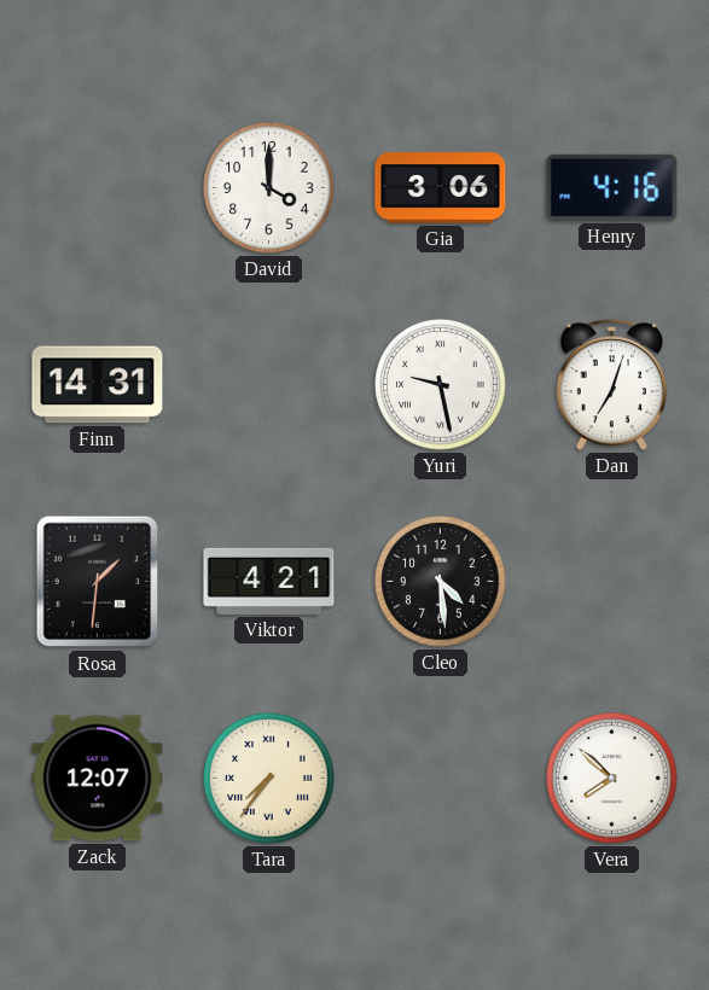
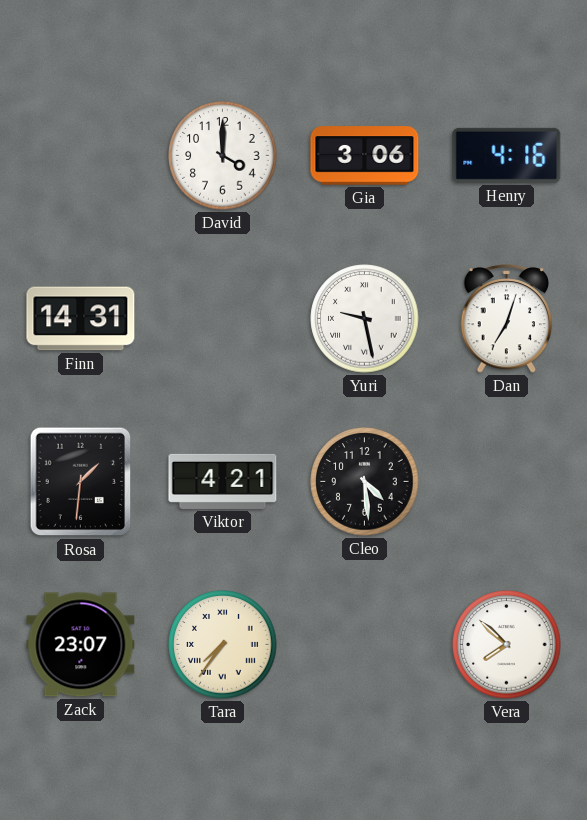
Zack: 12:07 -> 23:07
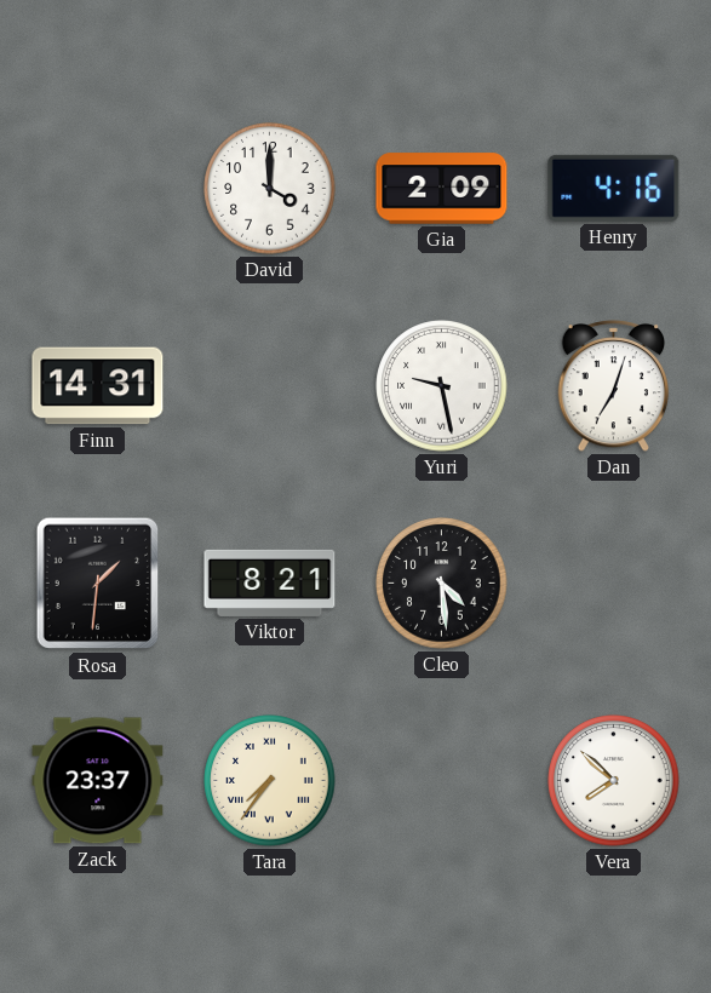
Gia: 3:06 -> 2:09
Viktor: 4:21 -> 8:21
Zack: 23:07 -> 23:37
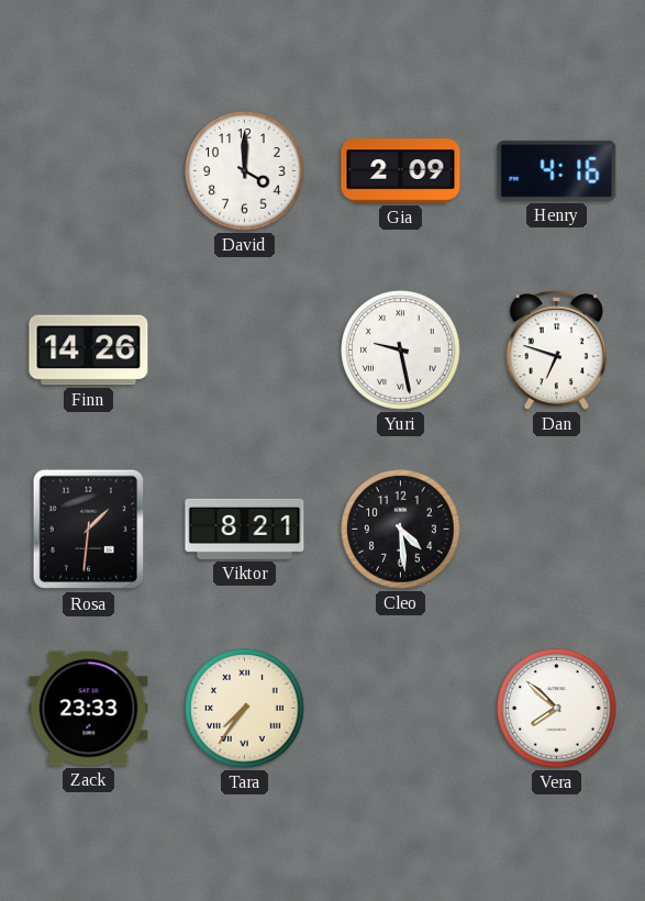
Finn: 14:31 -> 14:26
Dan: 7:03 -> 6:48
Zack: 23:37 -> 23:33
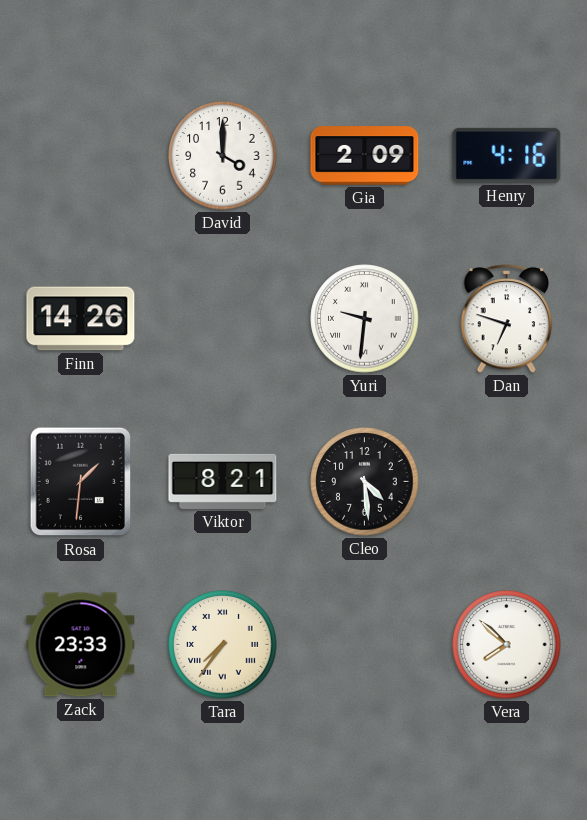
Yuri: 9:28 -> 9:31
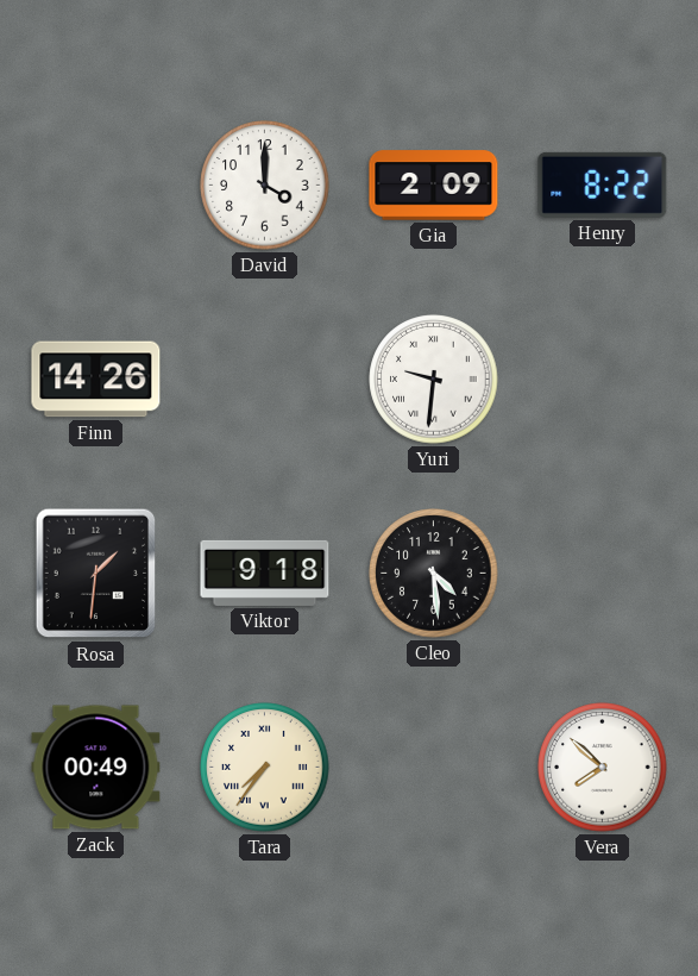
Henry: 4:16 -> 8:22
Dan: 6:48 -> none
Viktor: 8:21 -> 9:18
Zack: 23:33 -> 00:49
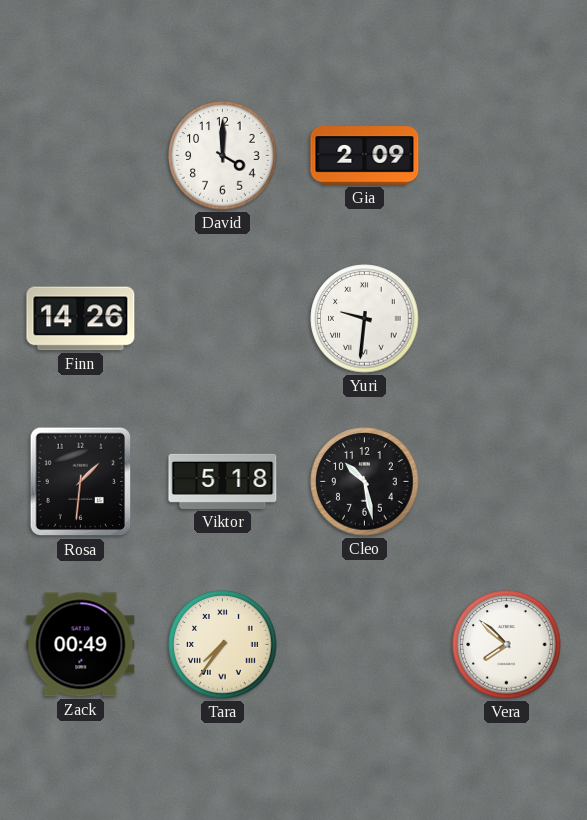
Henry: 8:22 -> none
Viktor: 9:18 -> 5:18
Cleo: 4:29 -> 10:28
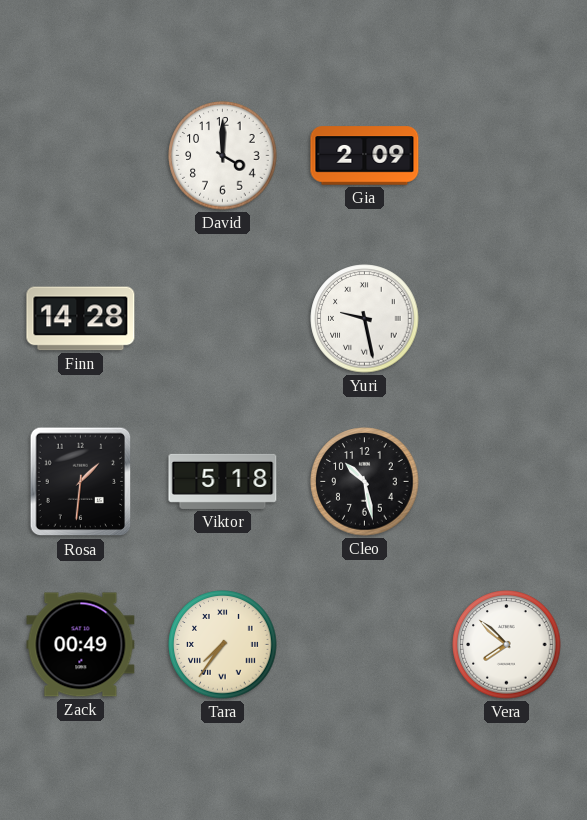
Finn: 14:26 -> 14:28
Yuri: 9:31 -> 9:28
